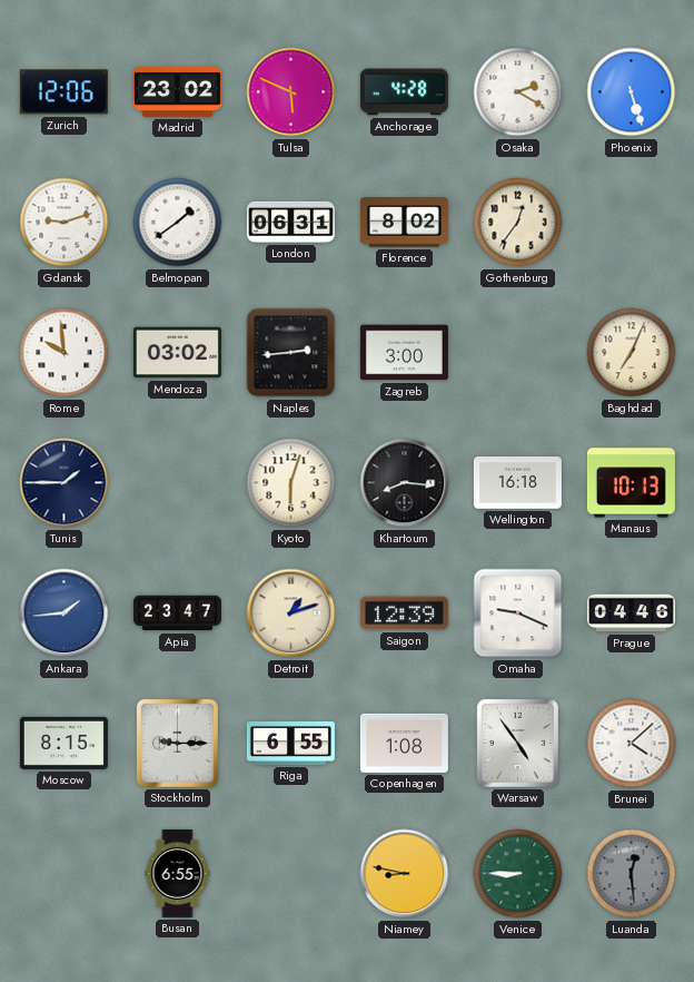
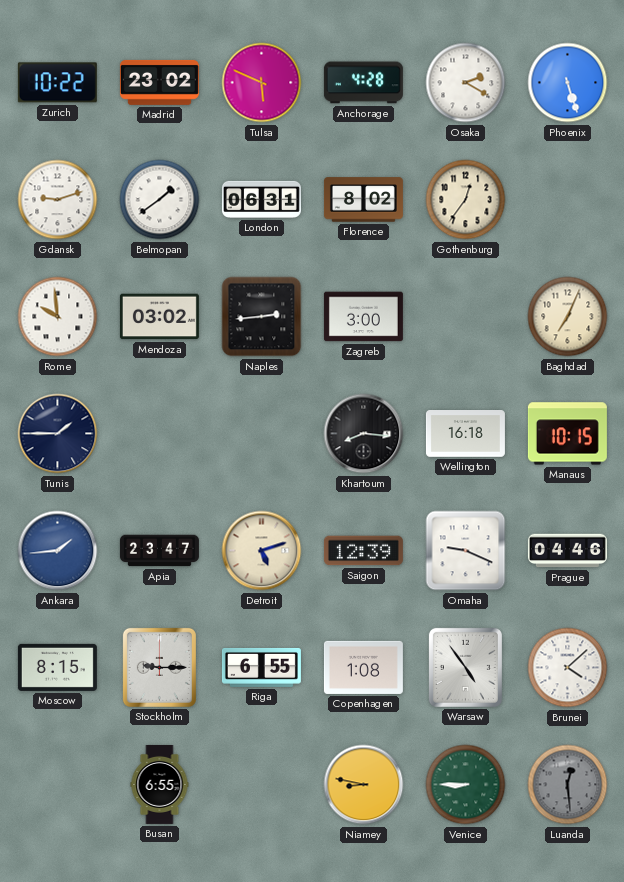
Zurich: 12:06 -> 10:22
Kyoto: 6:03 -> none
Manaus: 10:13 -> 10:15
Detroit: 1:12 -> 5:12
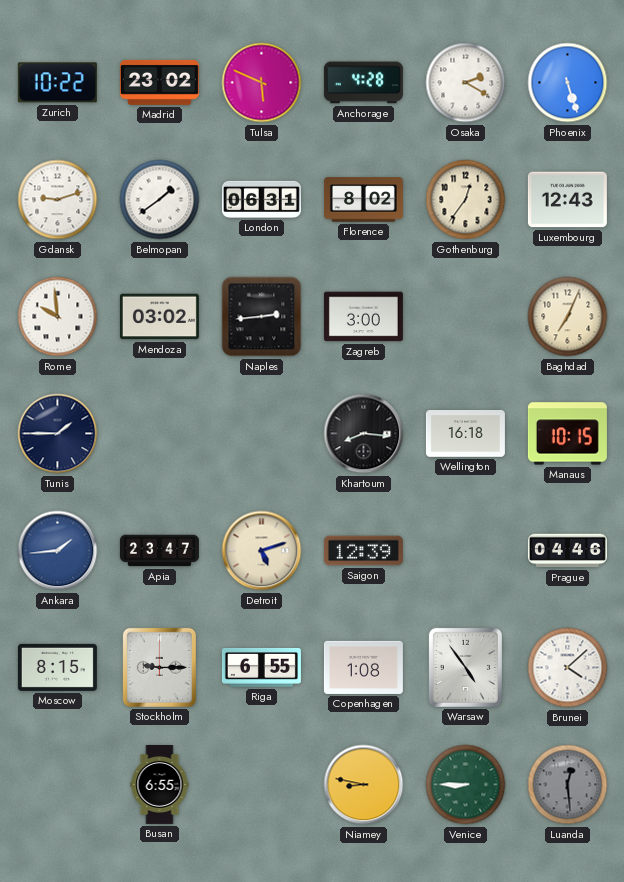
Luxembourg: none -> 12:43
Omaha: 9:19 -> none
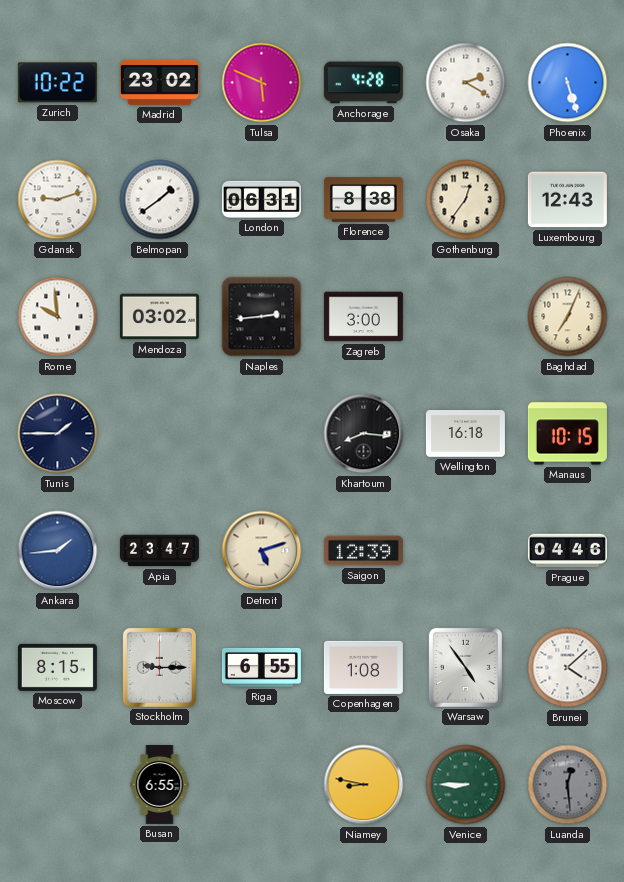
Florence: 8:02 -> 8:38
